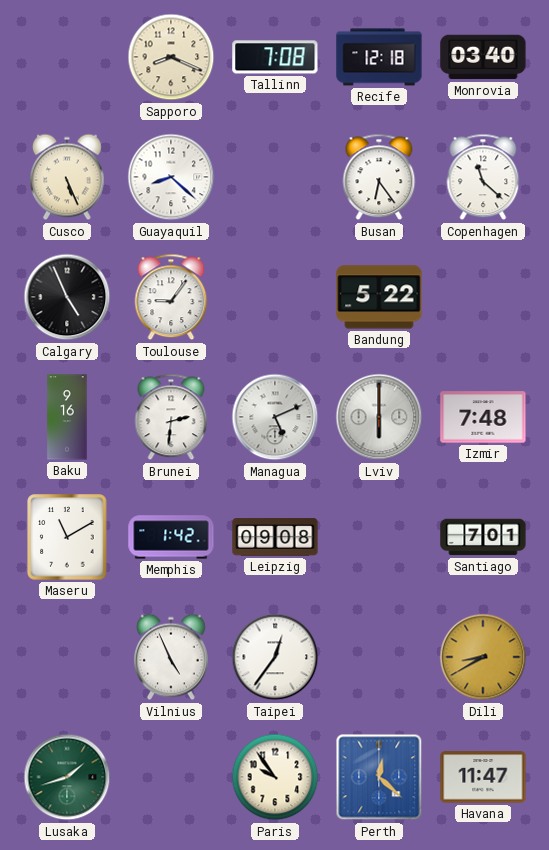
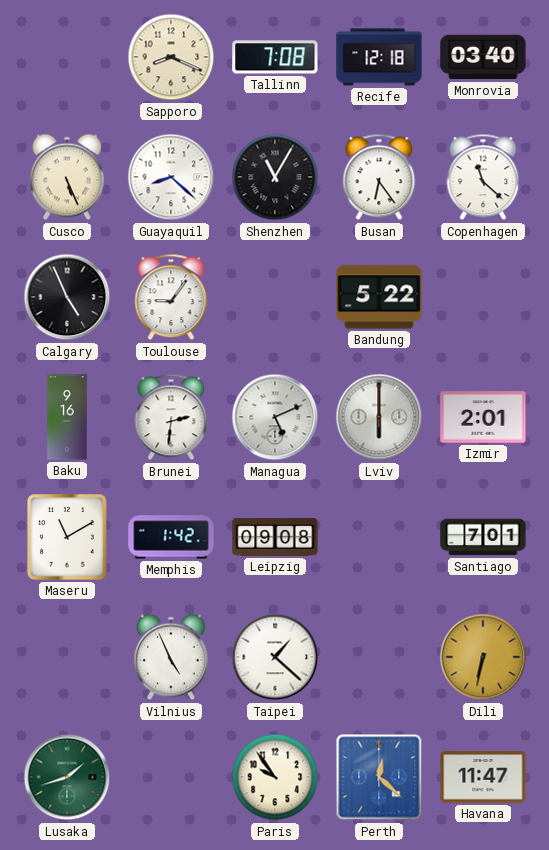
Shenzhen: none -> 11:05
Izmir: 7:48 -> 2:01
Taipei: 12:36 -> 1:22
Dili: 8:40 -> 6:32
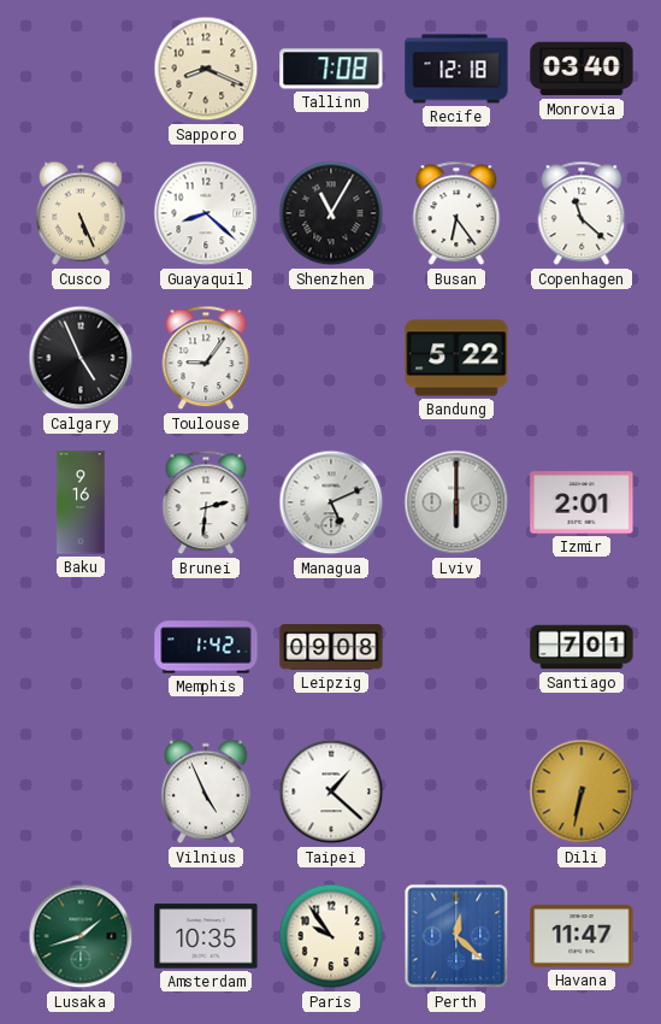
Maseru: 11:10 -> none
Amsterdam: none -> 10:35
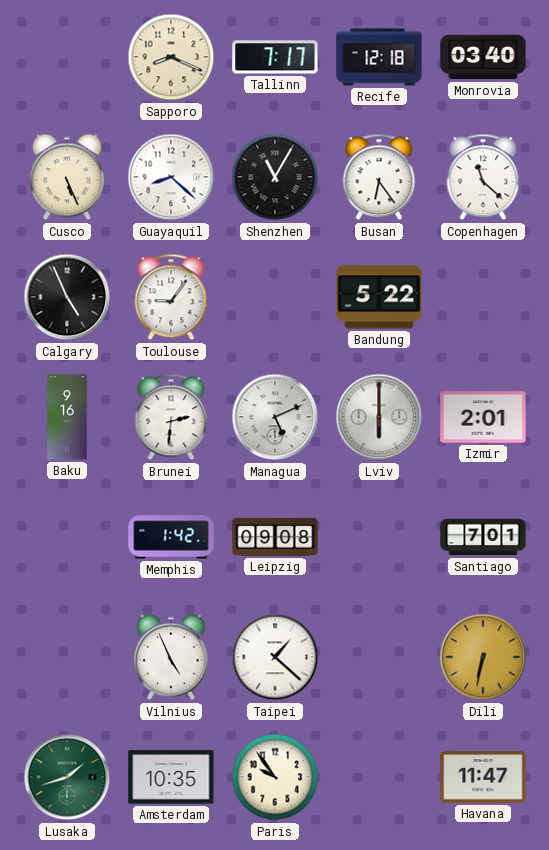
Tallinn: 7:08 -> 7:17
Perth: 12:22 -> none
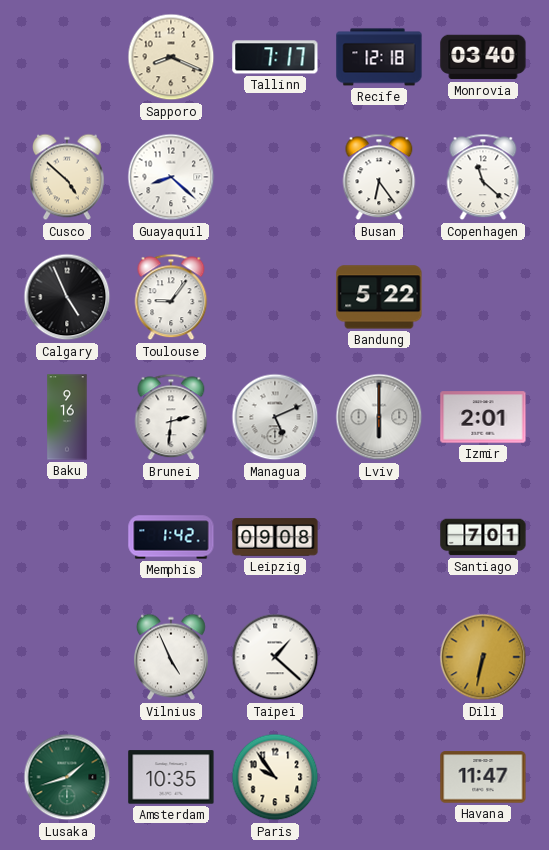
Cusco: 5:26 -> 4:52
Shenzhen: 11:05 -> none
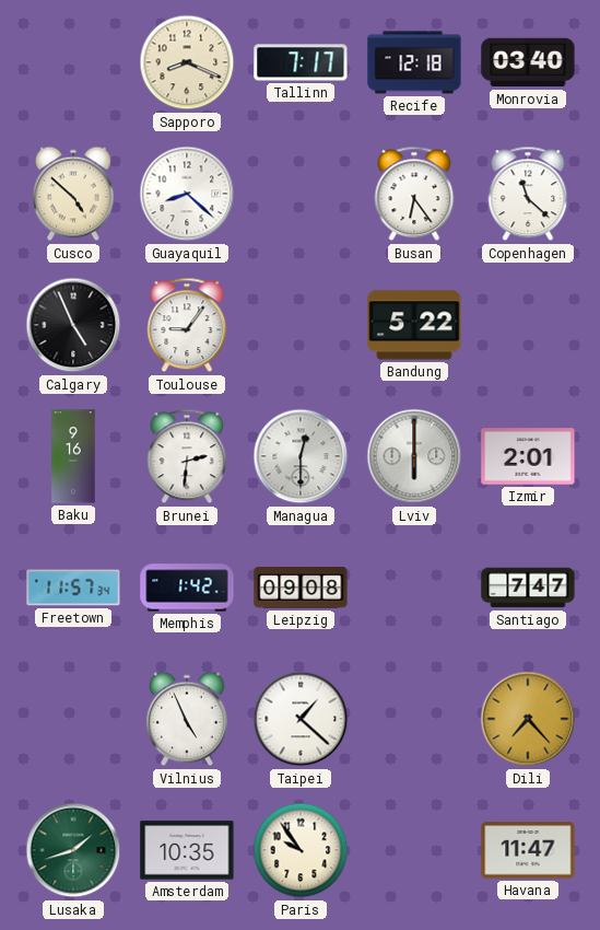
Managua: 5:11 -> 12:30
Freetown: none -> 11:57
Santiago: 7:01 -> 7:47
Dili: 6:32 -> 7:23
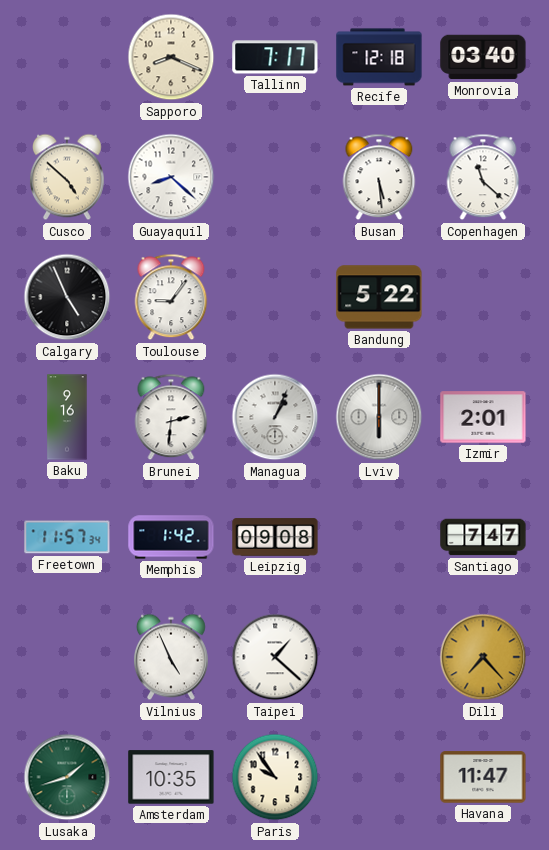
Busan: 6:24 -> 5:29
Managua: 12:30 -> 1:04
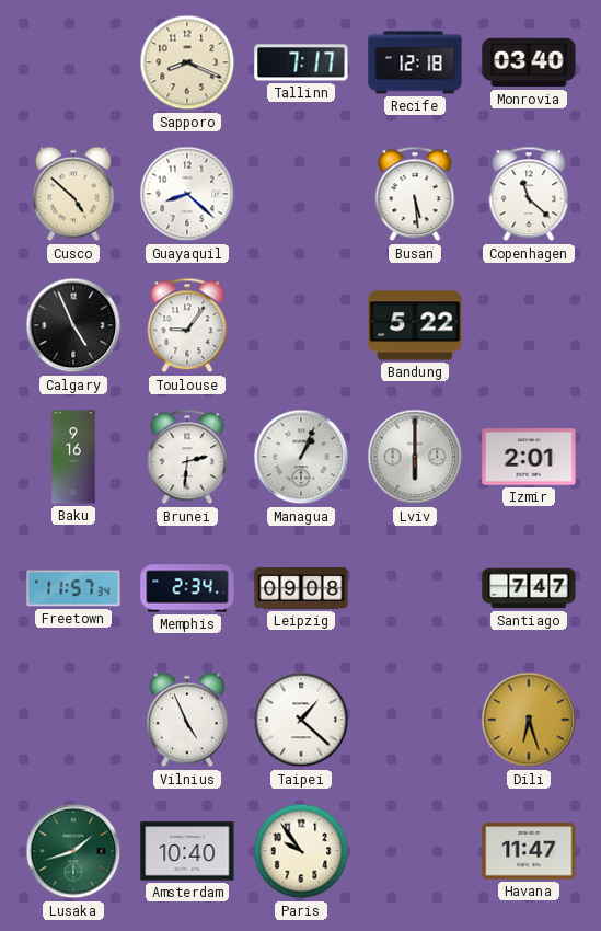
Memphis: 1:42 -> 2:34
Dili: 7:23 -> 6:27
Amsterdam: 10:35 -> 10:40
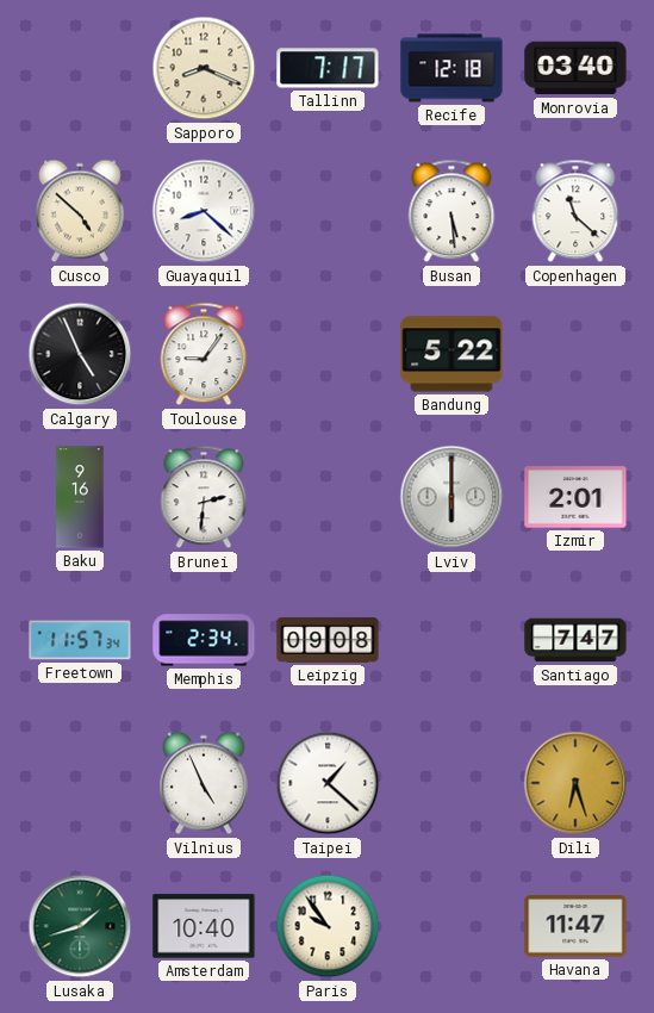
Managua: 1:04 -> none
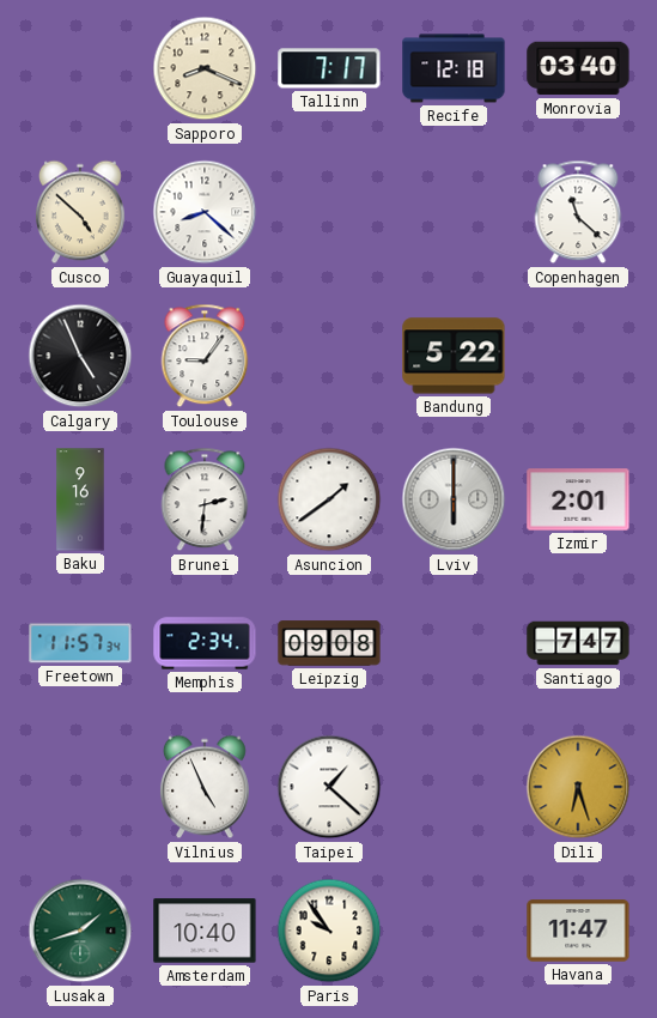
Busan: 5:29 -> none
Asuncion: none -> 1:39
